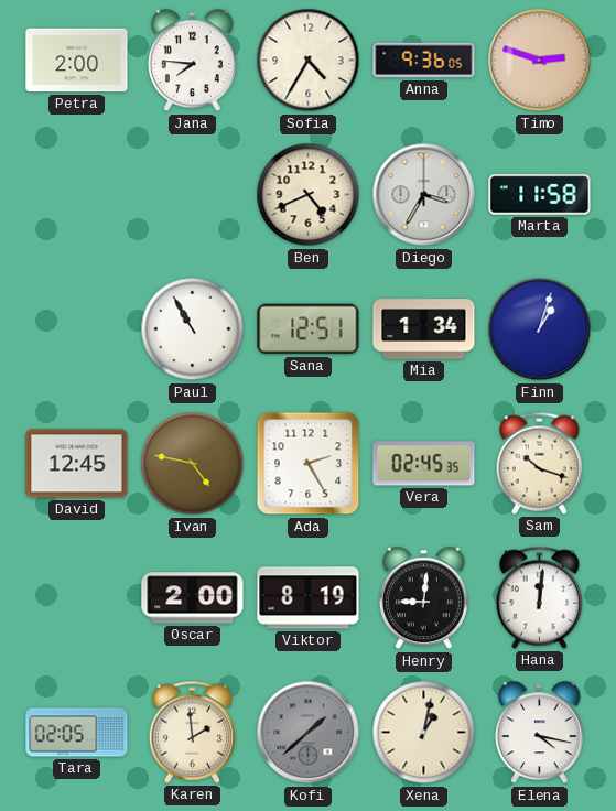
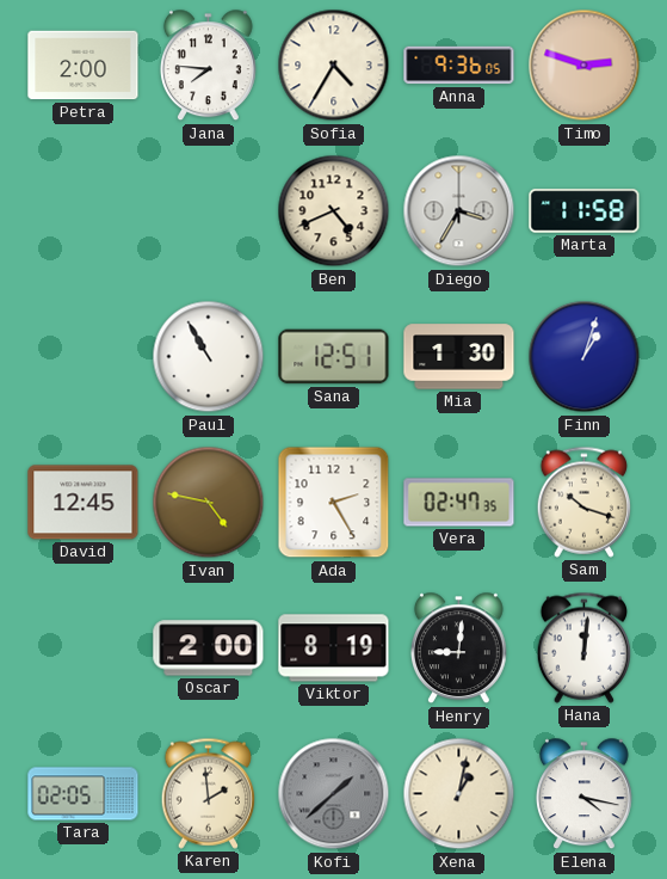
Mia: 1:34 -> 1:30
Vera: 02:45 -> 02:47
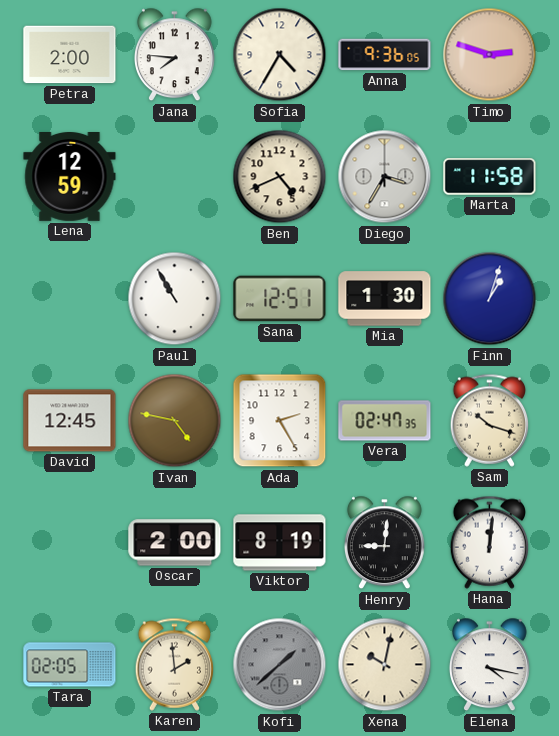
Lena: none -> 12:59
Xena: 1:02 -> 10:02
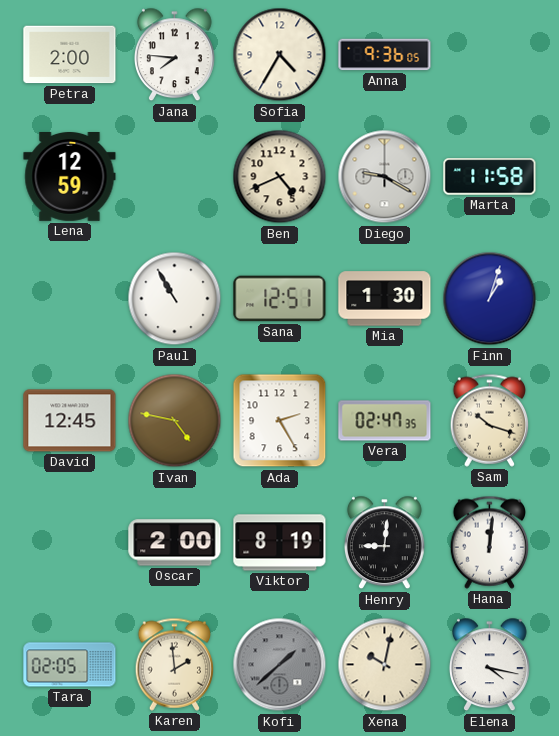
Timo: 2:48 -> none
Diego: 3:35 -> 9:20
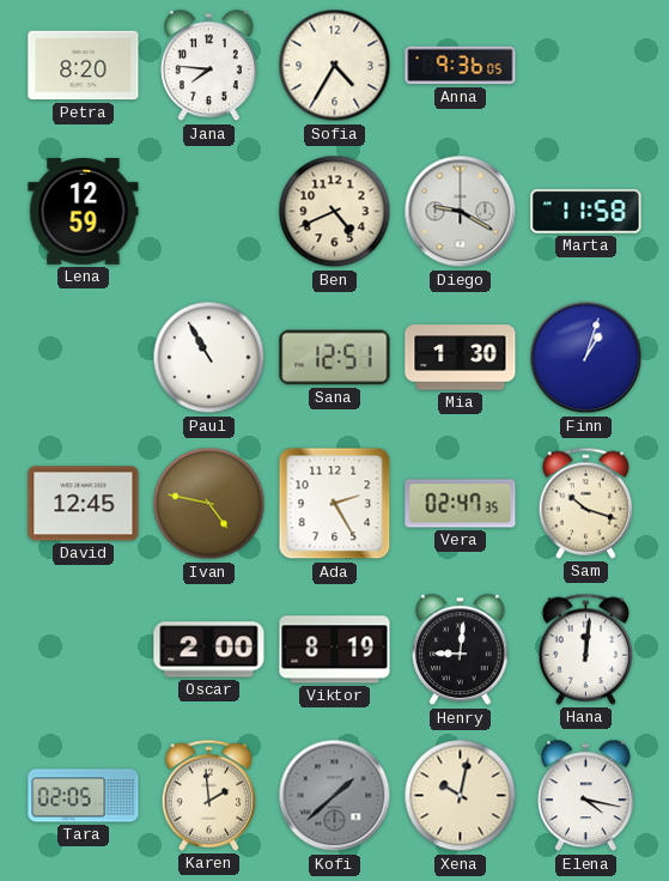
Petra: 2:00 -> 8:20
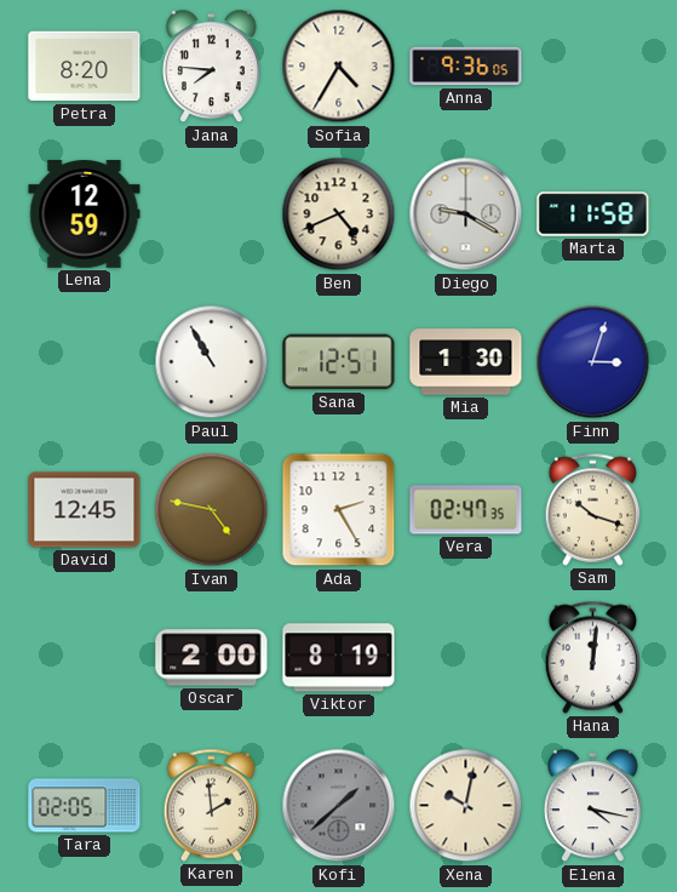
Finn: 1:03 -> 3:03
Henry: 9:01 -> none
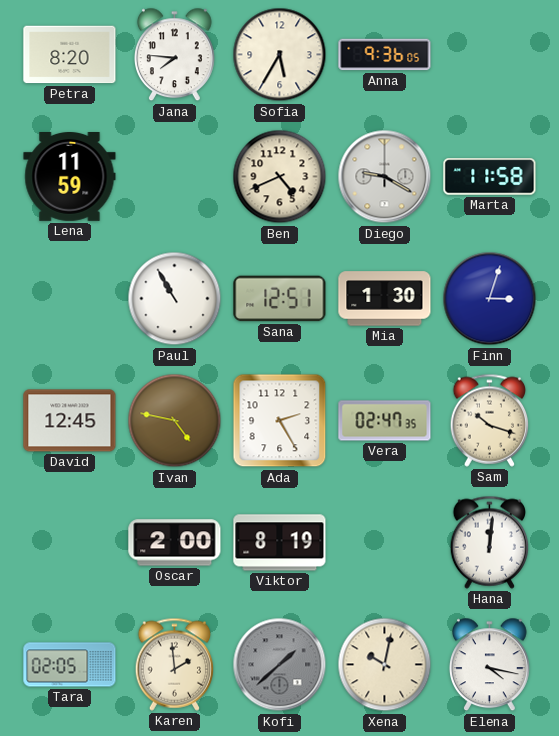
Sofia: 4:35 -> 5:35
Lena: 12:59 -> 11:59
